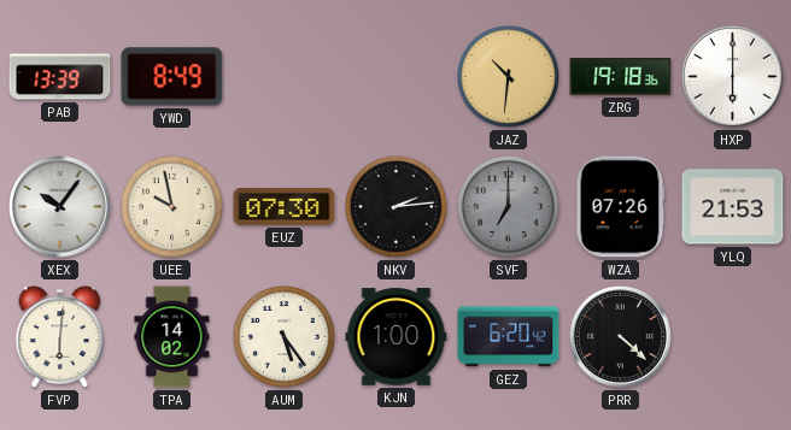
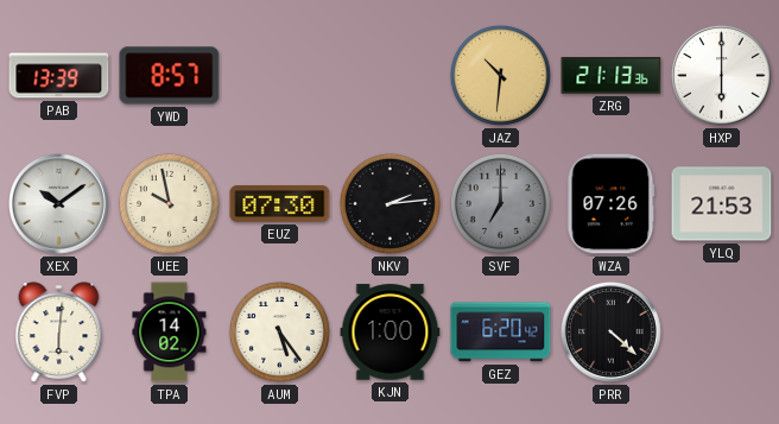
YWD: 8:49 -> 8:57
ZRG: 19:18 -> 21:13
XEX: 10:06 -> 10:09
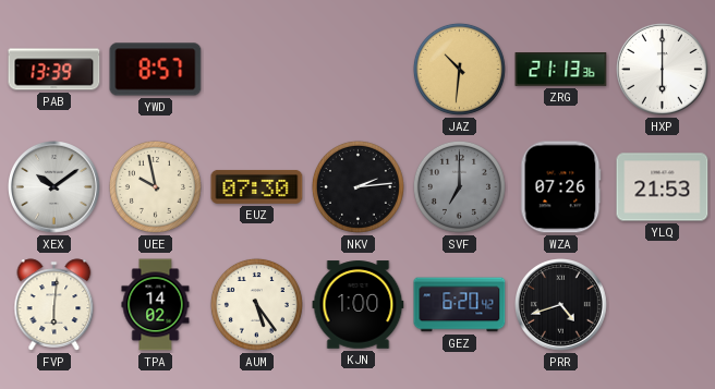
PRR: 4:22 -> 4:42
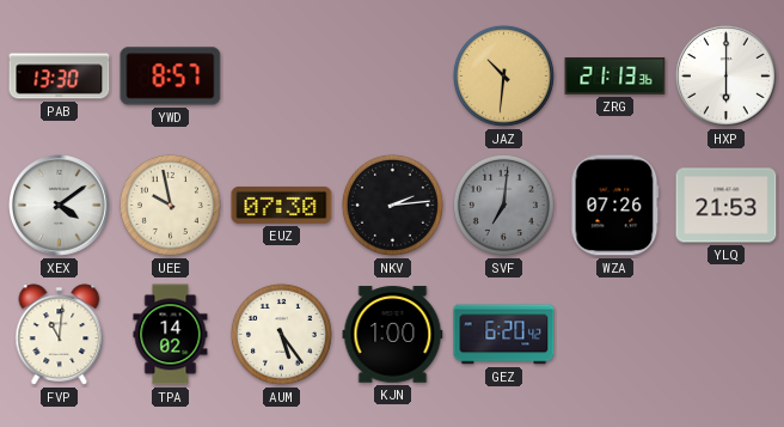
PAB: 13:39 -> 13:30
XEX: 10:09 -> 4:09
SVF: 7:00 -> 7:01
FVP: 6:01 -> 11:01
PRR: 4:42 -> none
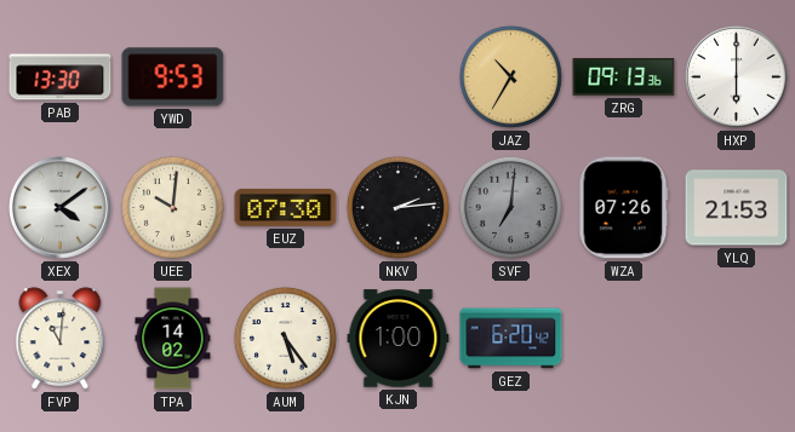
YWD: 8:57 -> 9:53
JAZ: 10:31 -> 10:35
ZRG: 21:13 -> 09:13
UEE: 9:58 -> 10:01
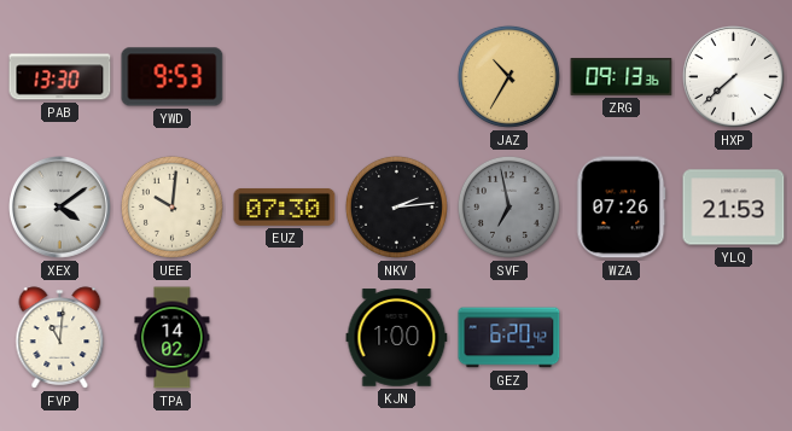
HXP: 6:00 -> 7:38
SVF: 7:01 -> 6:58
AUM: 5:24 -> none
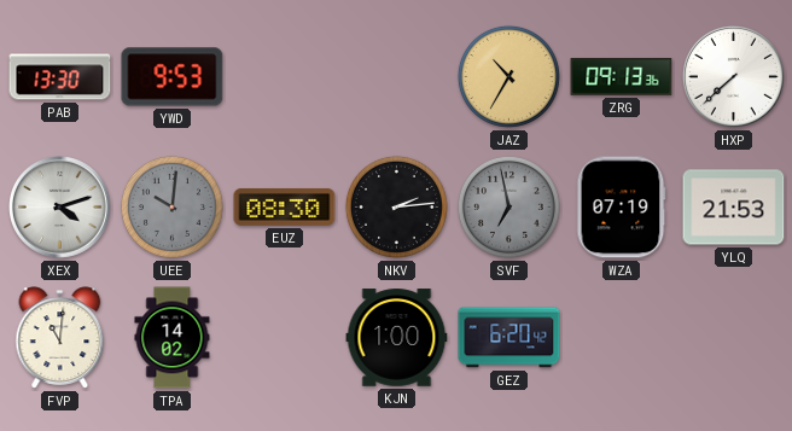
XEX: 4:09 -> 4:12
UEE dial: cream -> grey
EUZ: 07:30 -> 08:30
WZA: 07:26 -> 07:19
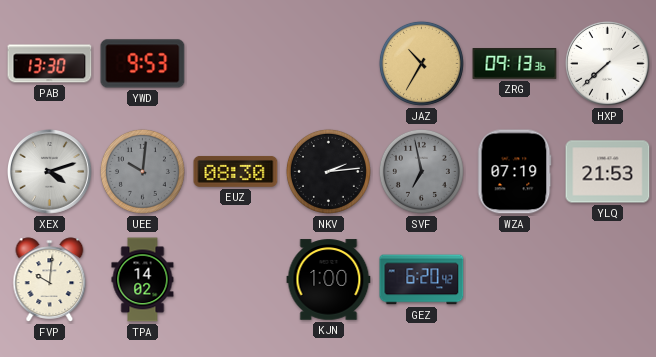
FVP: 11:01 -> 10:01
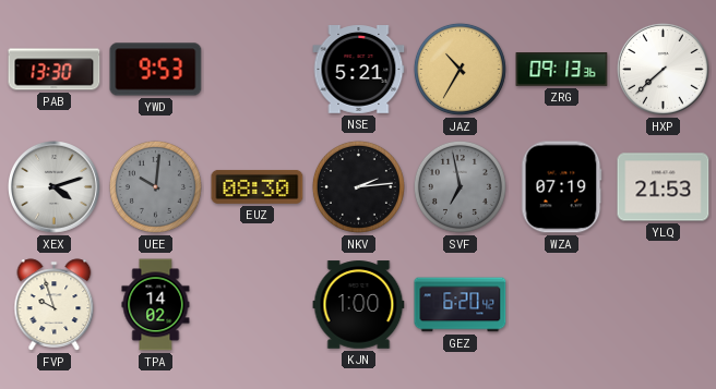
NSE: none -> 5:21
FVP: 10:01 -> 9:57
